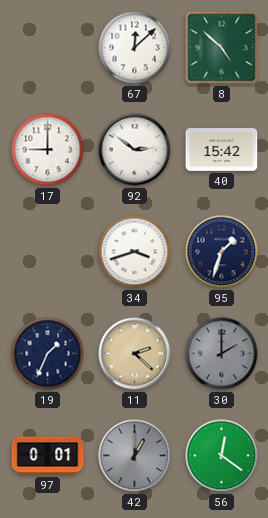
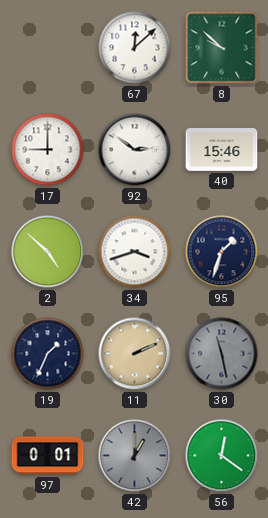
8: 4:52 -> 9:52
40: 15:42 -> 15:46
2: none -> 4:52
11: 2:22 -> 2:11
30: 2:00 -> 11:28
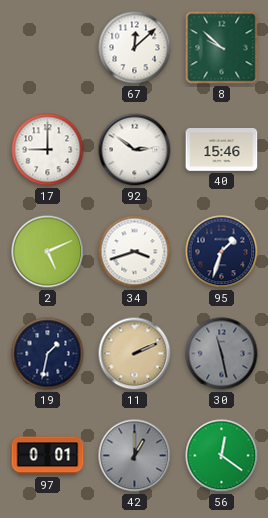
2: 4:52 -> 5:11
19: 1:34 -> 1:32
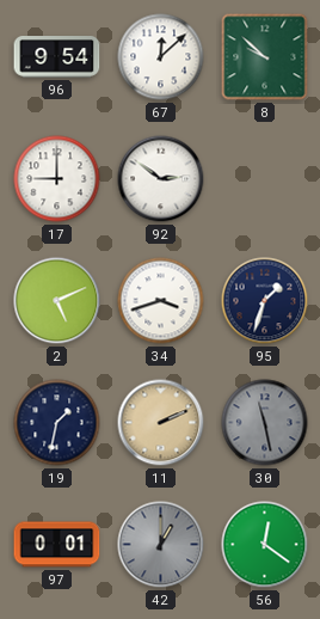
96: none -> 9:54
40: 15:46 -> none
